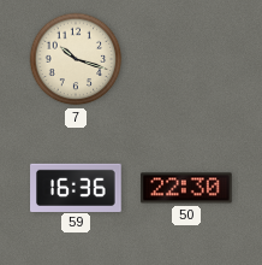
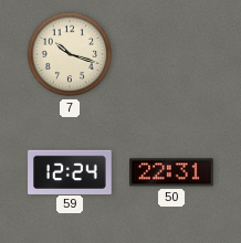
59: 16:36 -> 12:24
50: 22:30 -> 22:31
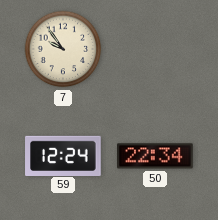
7: 10:18 -> 9:54
50: 22:31 -> 22:34
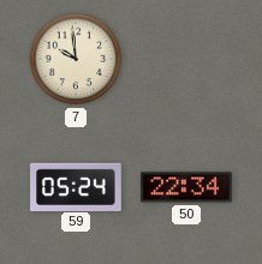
7: 9:54 -> 9:59
59: 12:24 -> 05:24
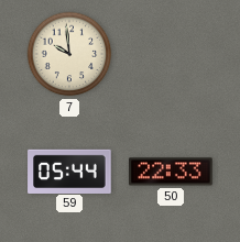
59: 05:24 -> 05:44
50: 22:34 -> 22:33
